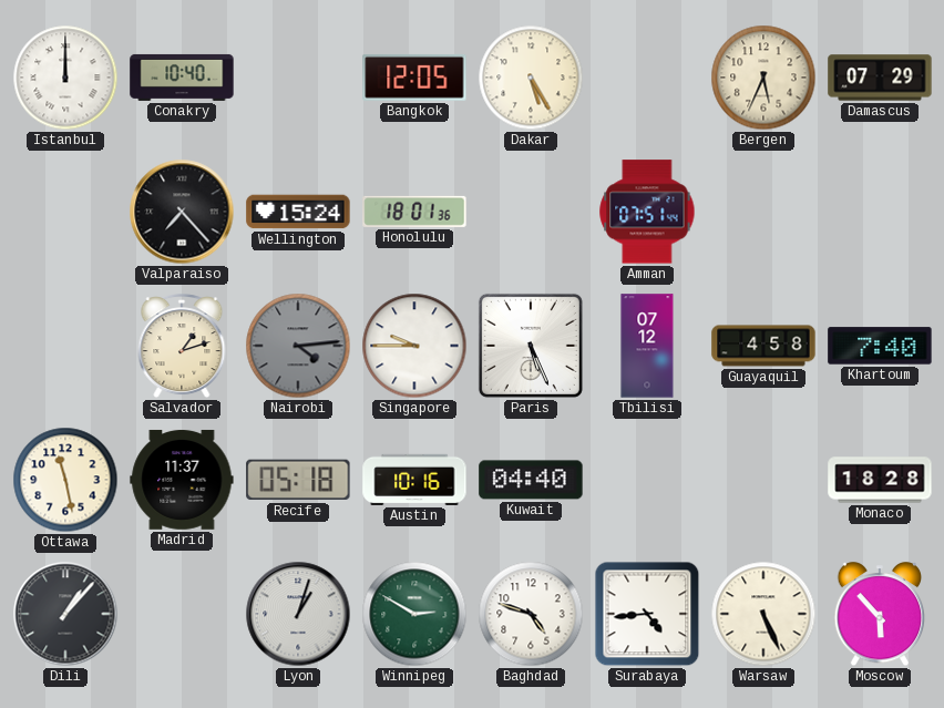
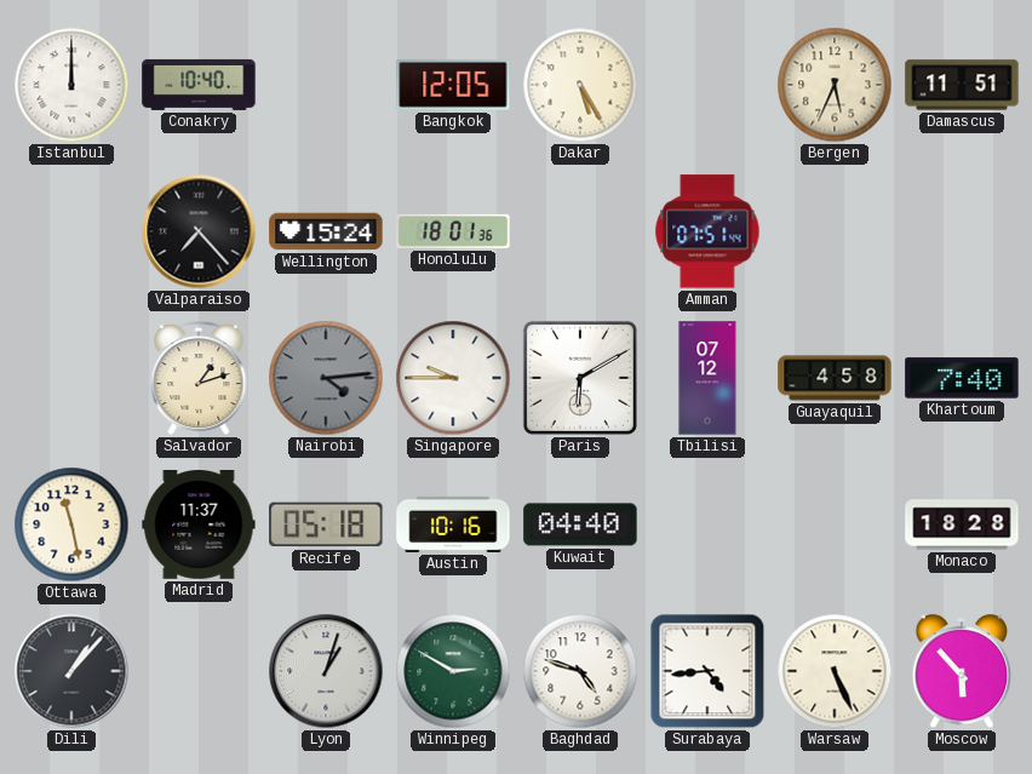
Damascus: 07:29 -> 11:51
Paris: 5:26 -> 6:10
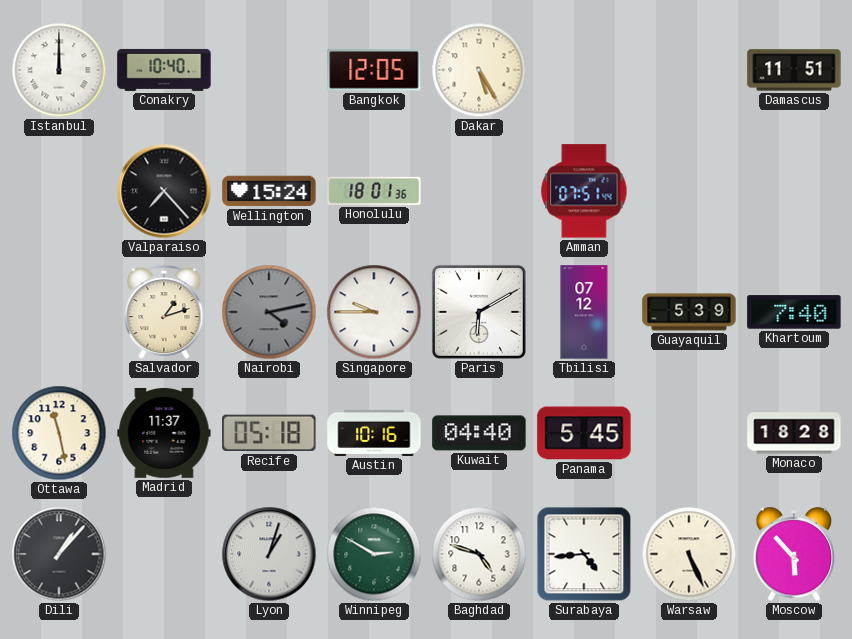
Bergen: 5:34 -> none
Nairobi: 4:14 -> 4:13
Guayaquil: 4:58 -> 5:39
Panama: none -> 5:45
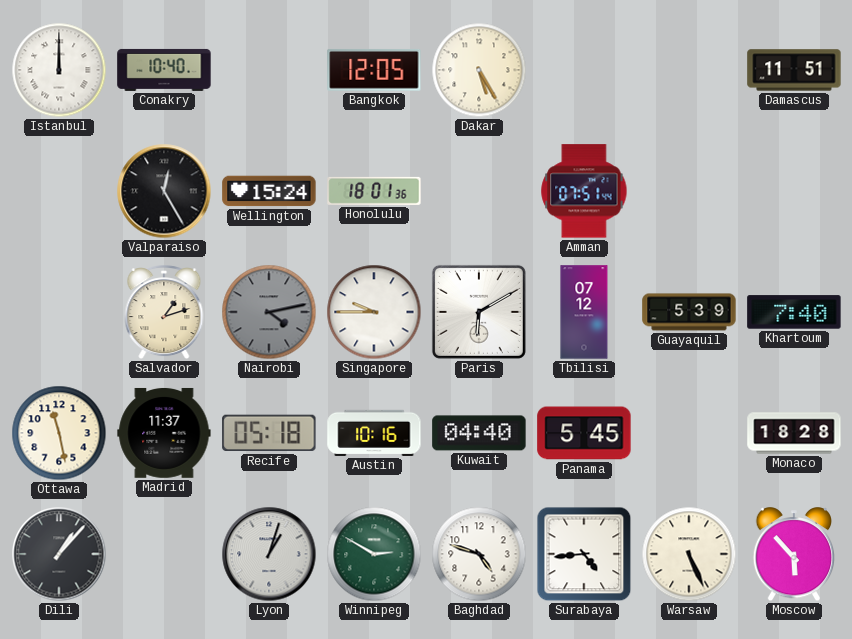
Valparaiso: 7:23 -> 12:25
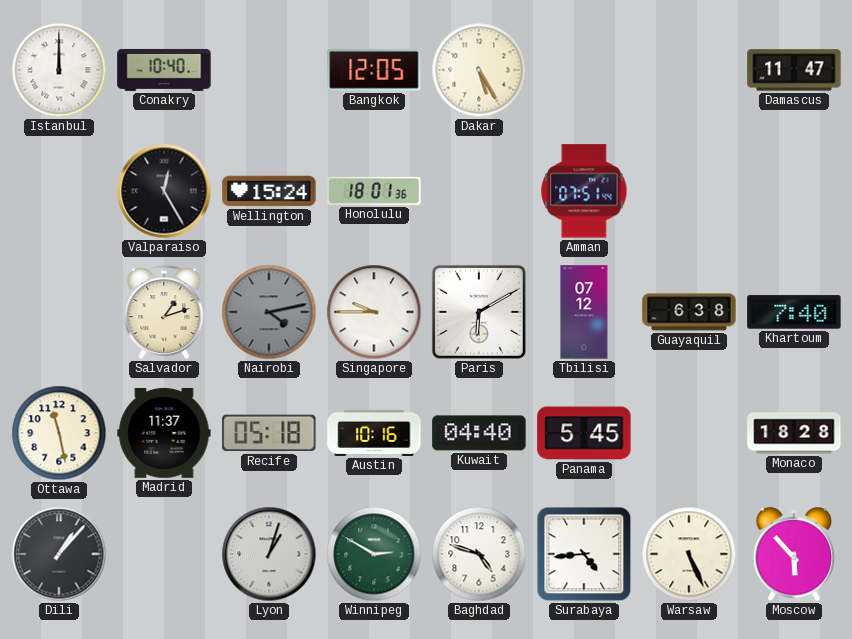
Damascus: 11:51 -> 11:47
Guayaquil: 5:39 -> 6:38
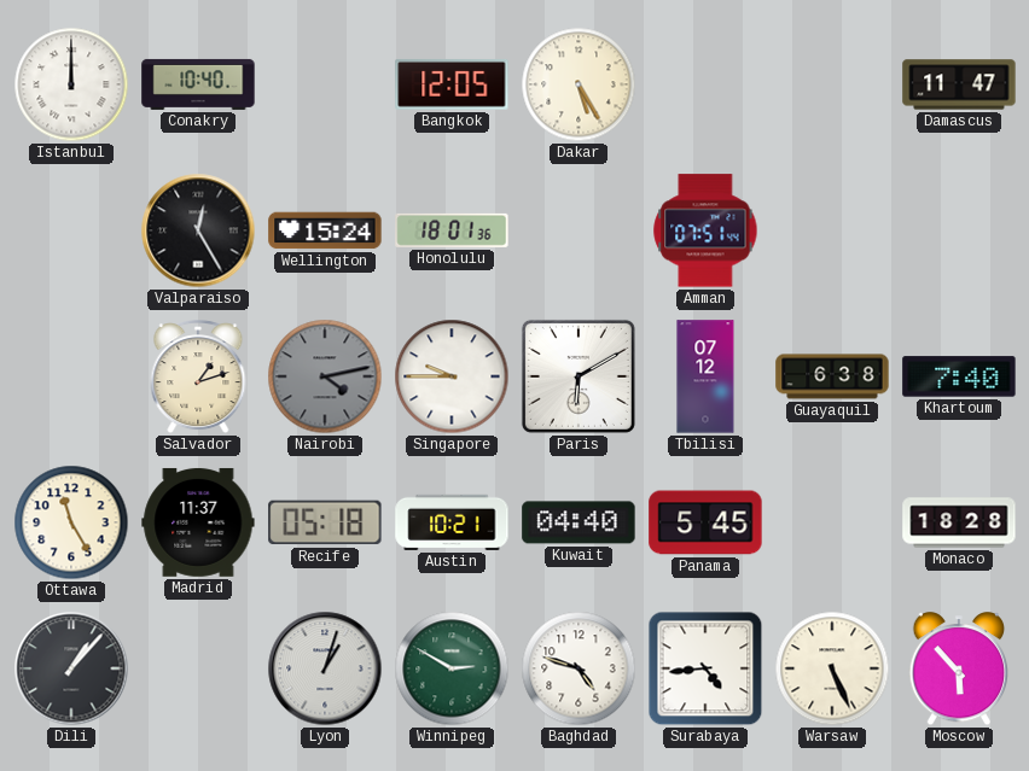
Ottawa: 11:28 -> 11:25
Austin: 10:16 -> 10:21
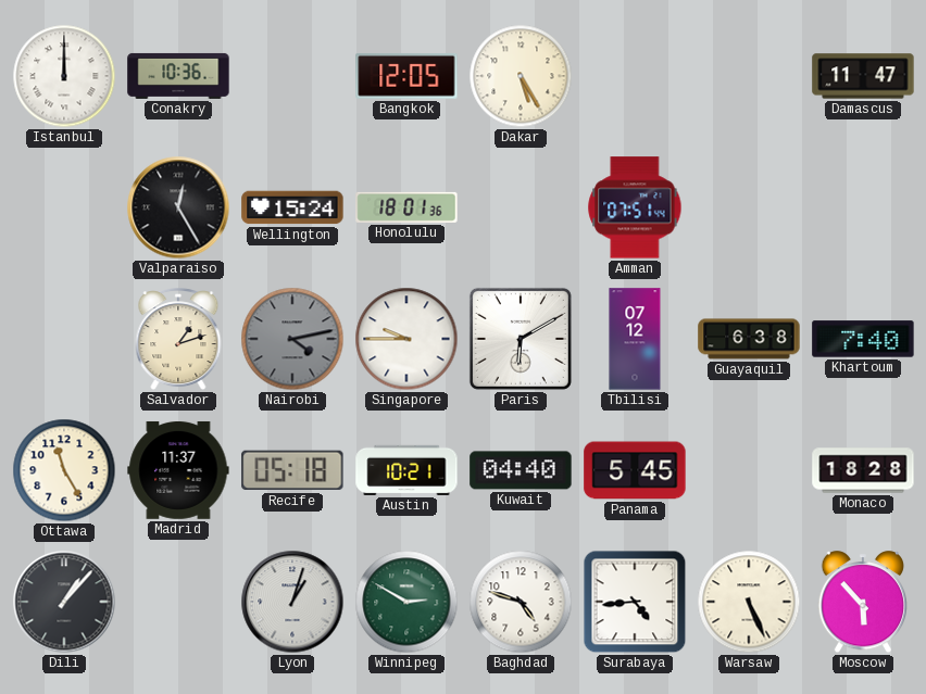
Conakry: 10:40 -> 10:36
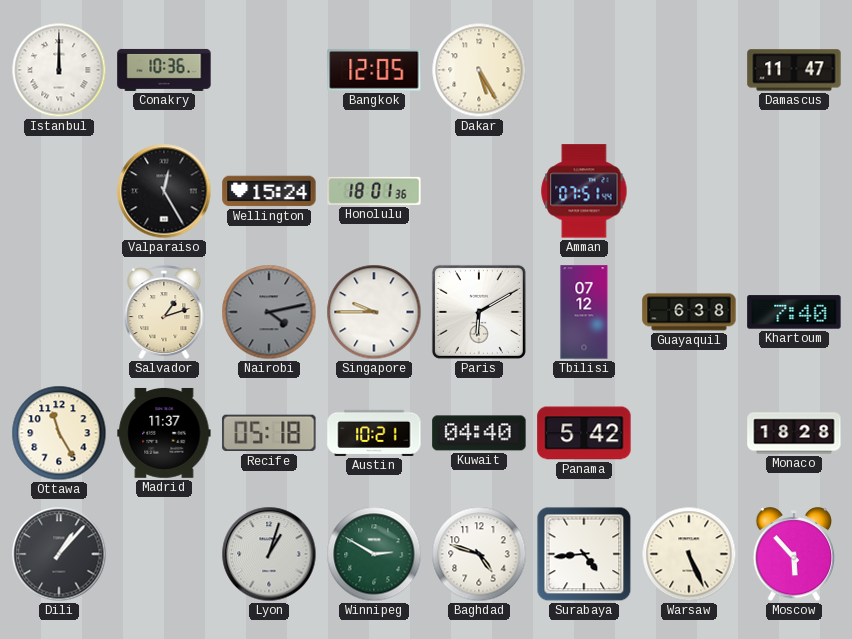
Panama: 5:45 -> 5:42
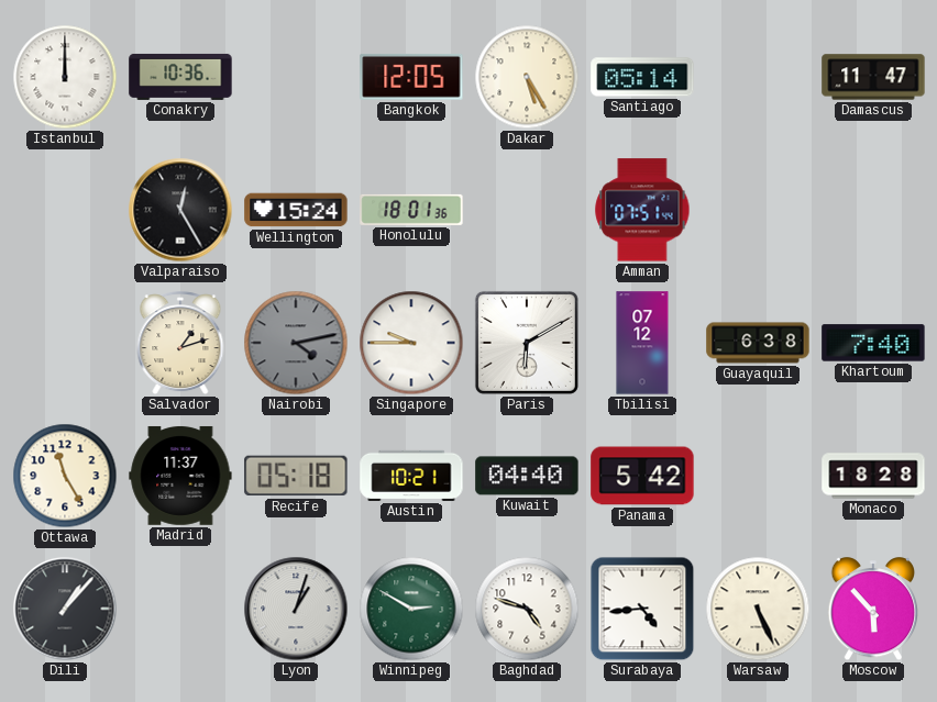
Santiago: none -> 05:14
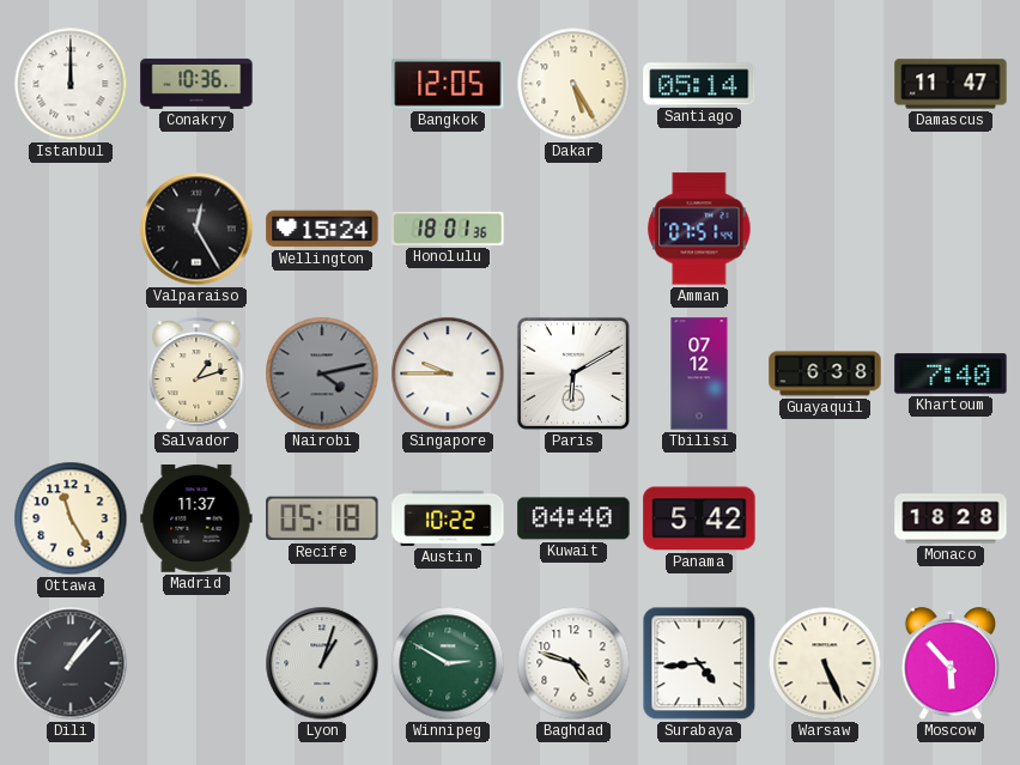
Austin: 10:21 -> 10:22
